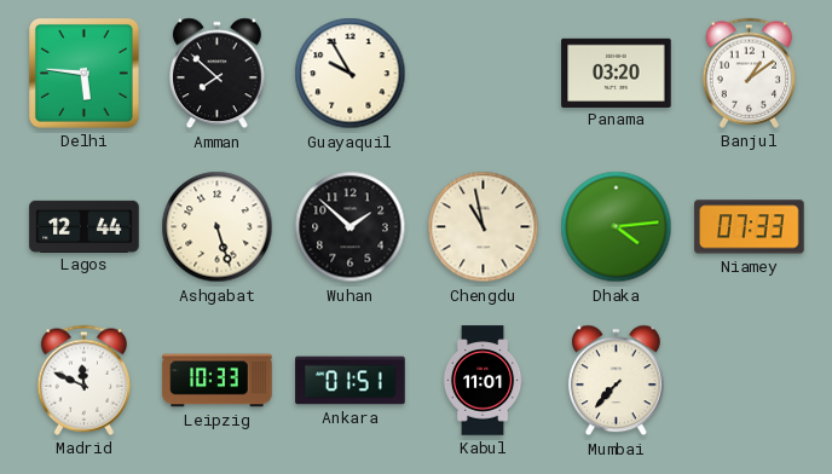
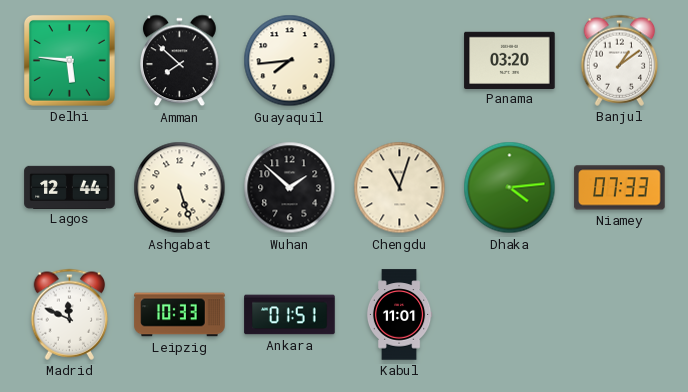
Guayaquil: 9:55 -> 7:44
Chengdu: 10:58 -> 11:03
Mumbai: 7:37 -> none
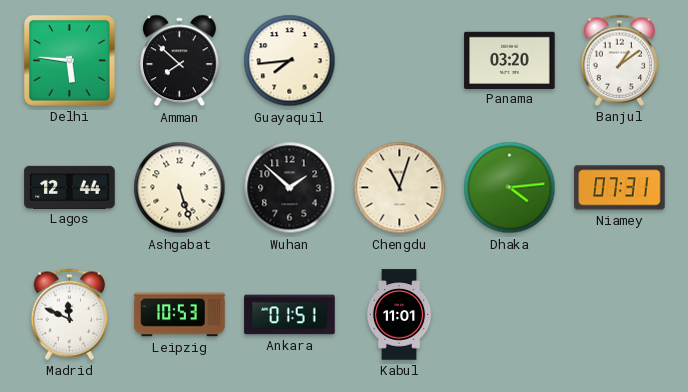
Niamey: 07:33 -> 07:31
Leipzig: 10:33 -> 10:53
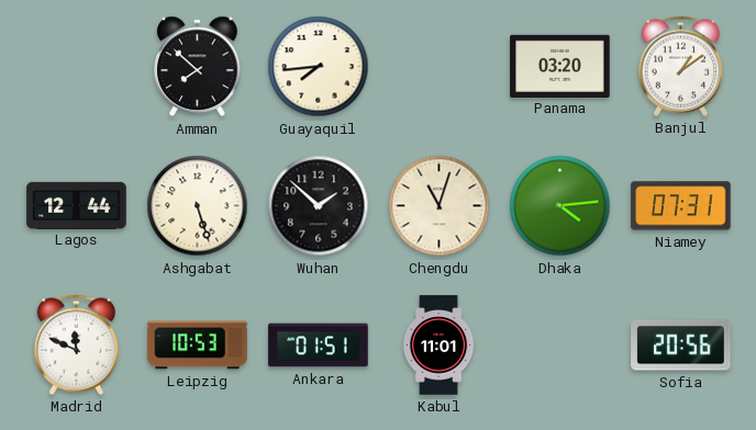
Delhi: 5:46 -> none
Sofia: none -> 20:56
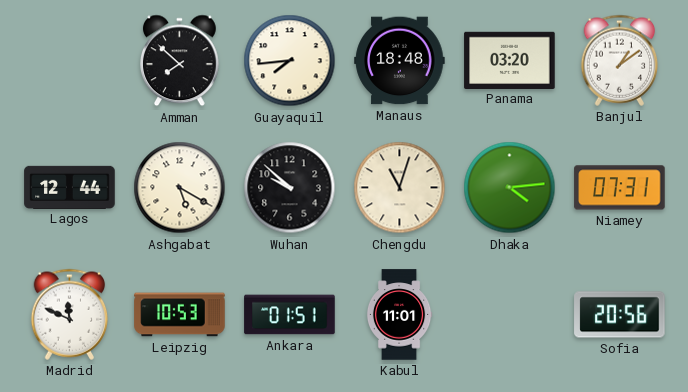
Manaus: none -> 18:48
Ashgabat: 5:27 -> 5:20
Wuhan: 1:52 -> 9:52
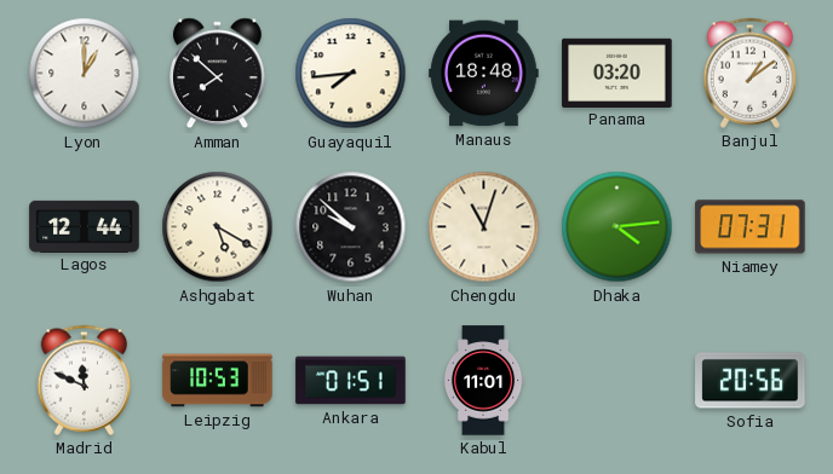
Lyon: none -> 1:00
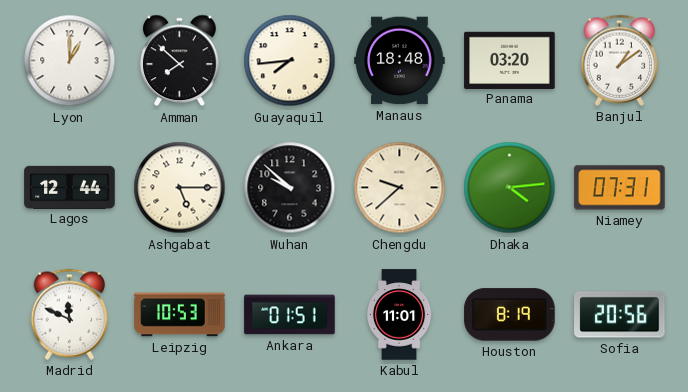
Ashgabat: 5:20 -> 5:15
Chengdu: 11:03 -> 9:38
Houston: none -> 8:19
